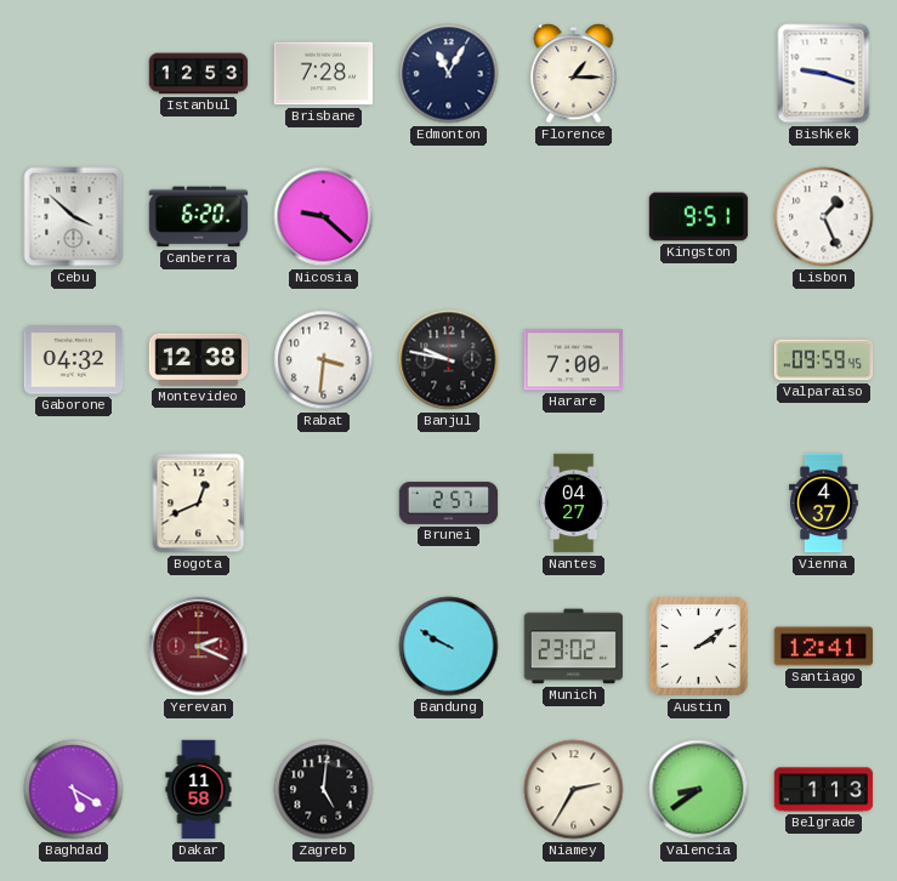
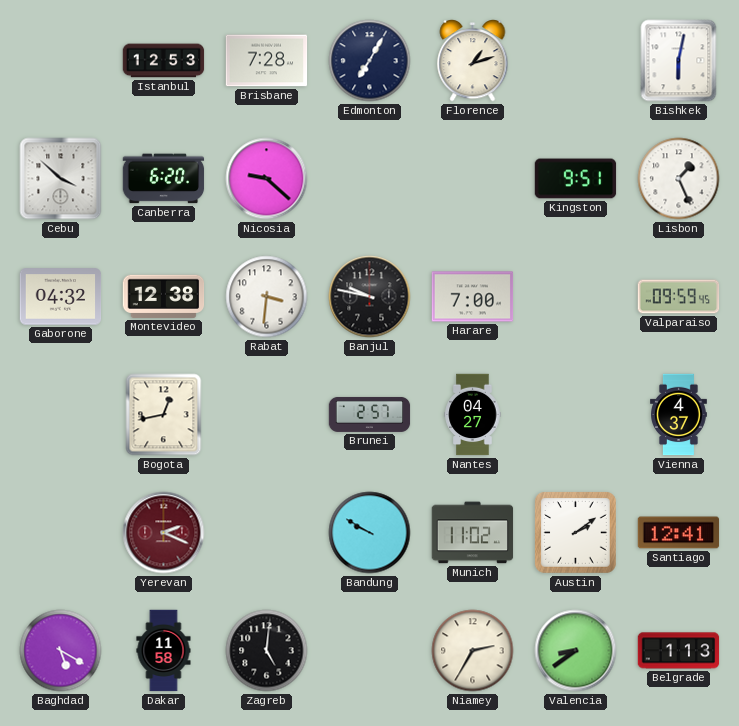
Edmonton: 11:05 -> 7:05
Florence: 1:15 -> 1:12
Bishkek: 9:18 -> 6:02
Bogota: 12:41 -> 12:43
Munich: 23:02 -> 11:02
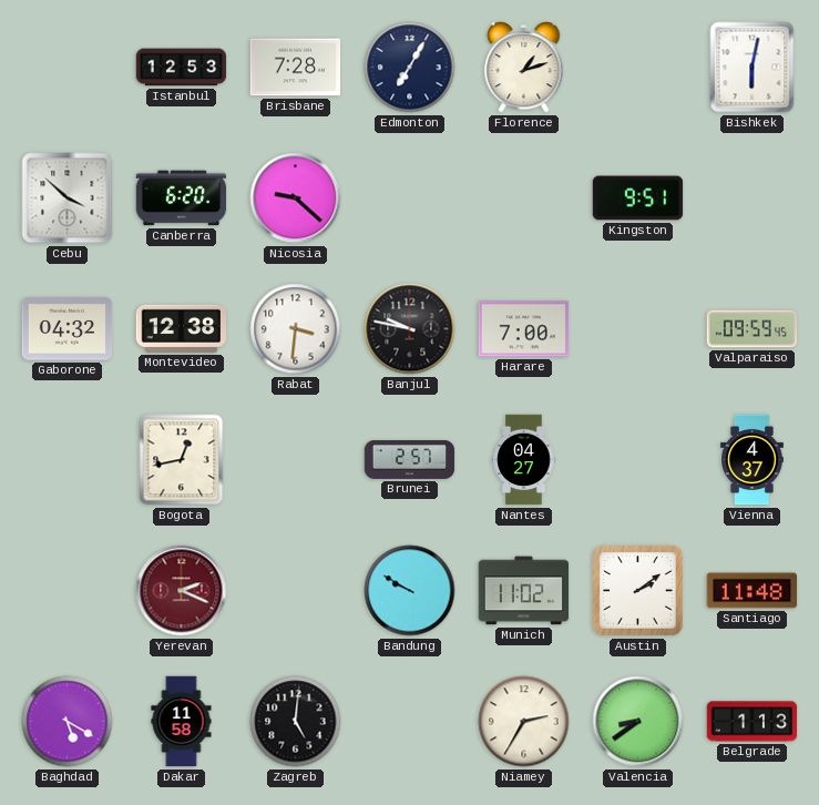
Lisbon: 1:26 -> none
Santiago: 12:41 -> 11:48
